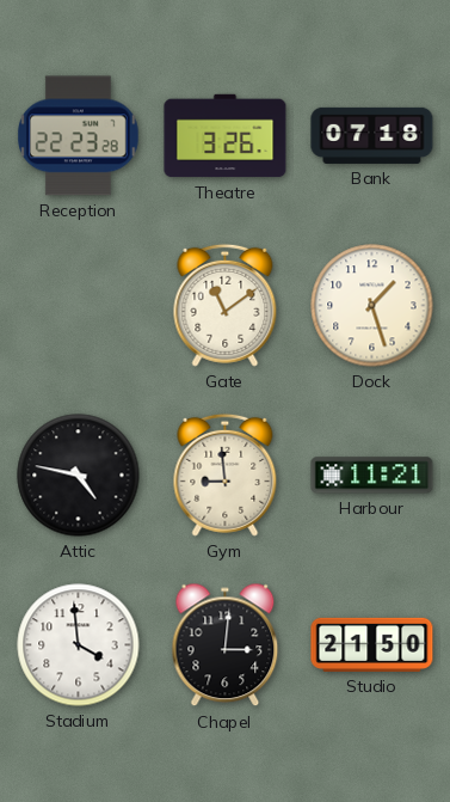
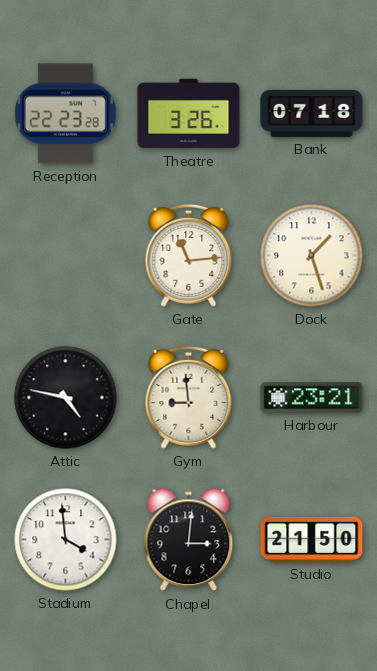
Gate: 11:09 -> 11:14
Harbour: 11:21 -> 23:21
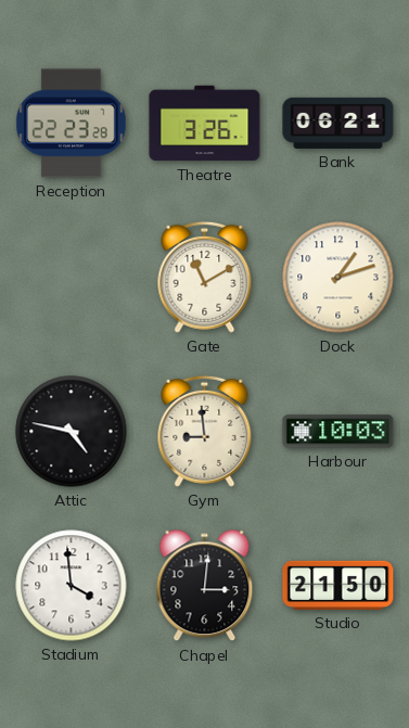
Bank: 07:18 -> 06:21
Gate: 11:14 -> 11:10
Dock: 1:27 -> 1:12
Harbour: 23:21 -> 10:03
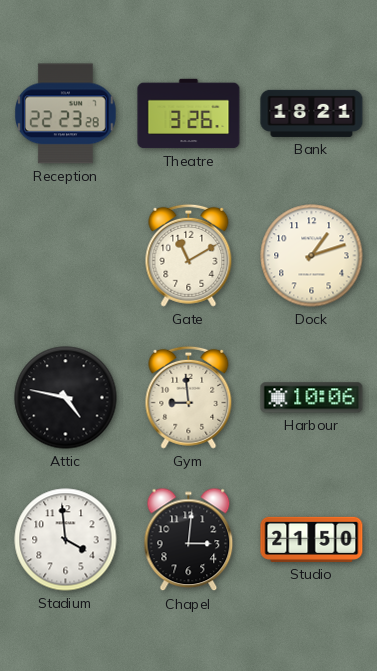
Bank: 06:21 -> 18:21
Harbour: 10:03 -> 10:06
